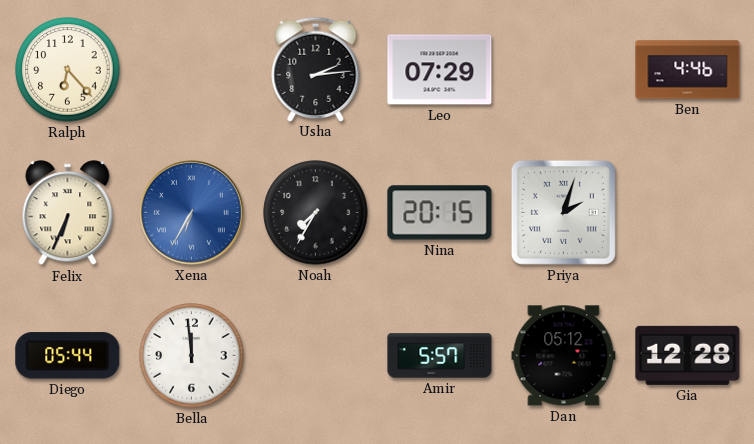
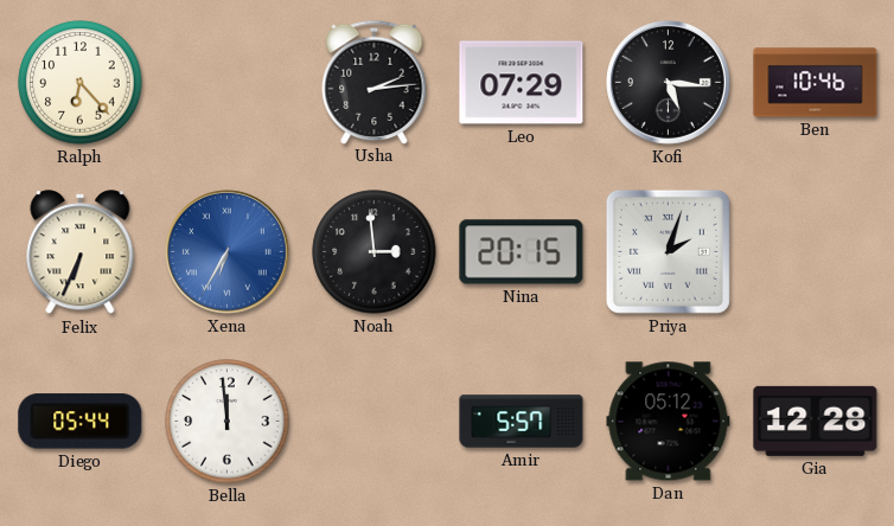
Kofi: none -> 5:16
Ben: 4:46 -> 10:46
Noah: 7:35 -> 2:59
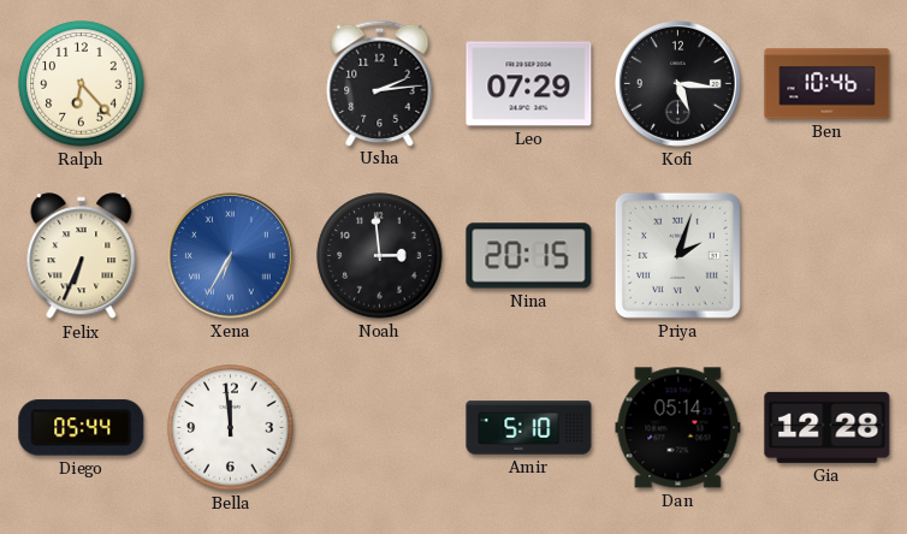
Amir: 5:57 -> 5:10
Dan: 05:12 -> 05:14
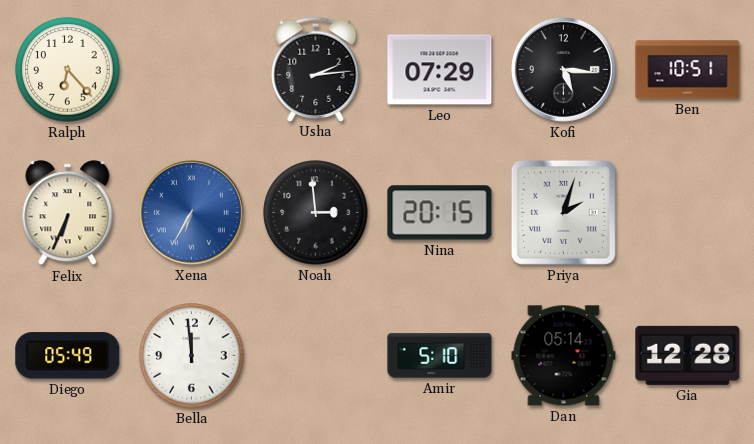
Ben: 10:46 -> 10:51
Diego: 05:44 -> 05:49
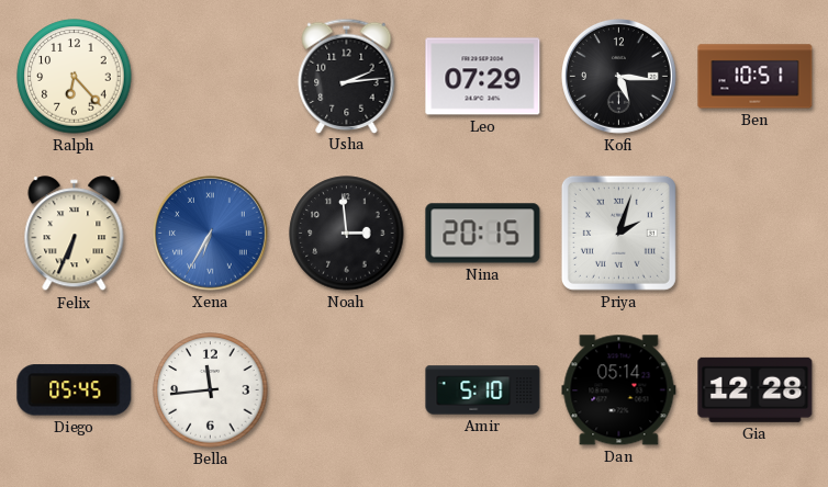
Diego: 05:49 -> 05:45
Bella: 11:59 -> 11:44
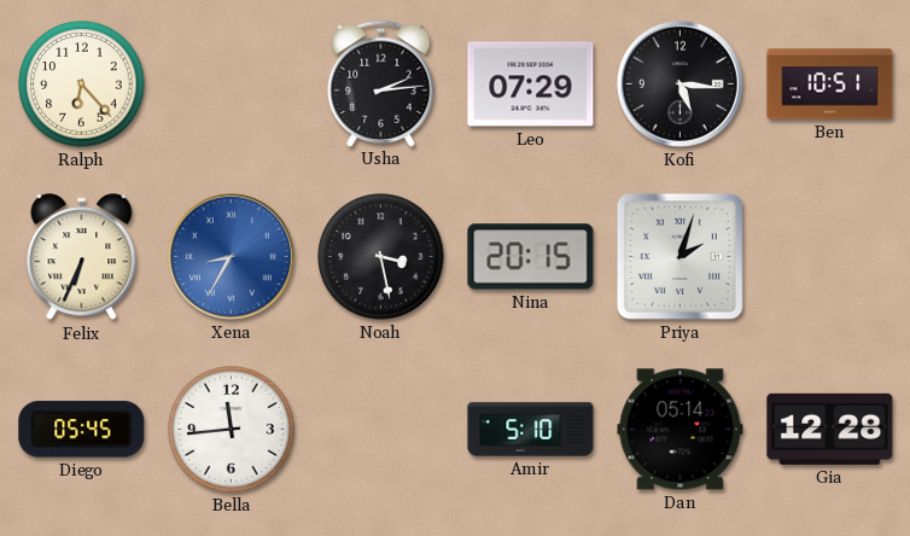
Xena: 6:35 -> 8:35
Noah: 2:59 -> 3:28
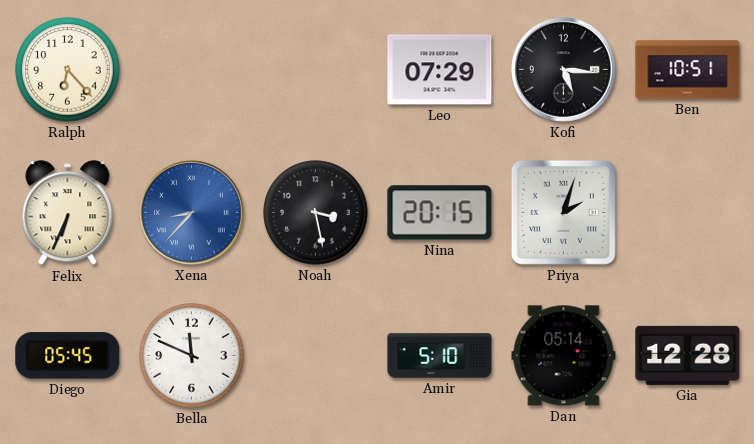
Usha: 2:14 -> none
Xena: 8:35 -> 8:37
Bella: 11:44 -> 11:49
